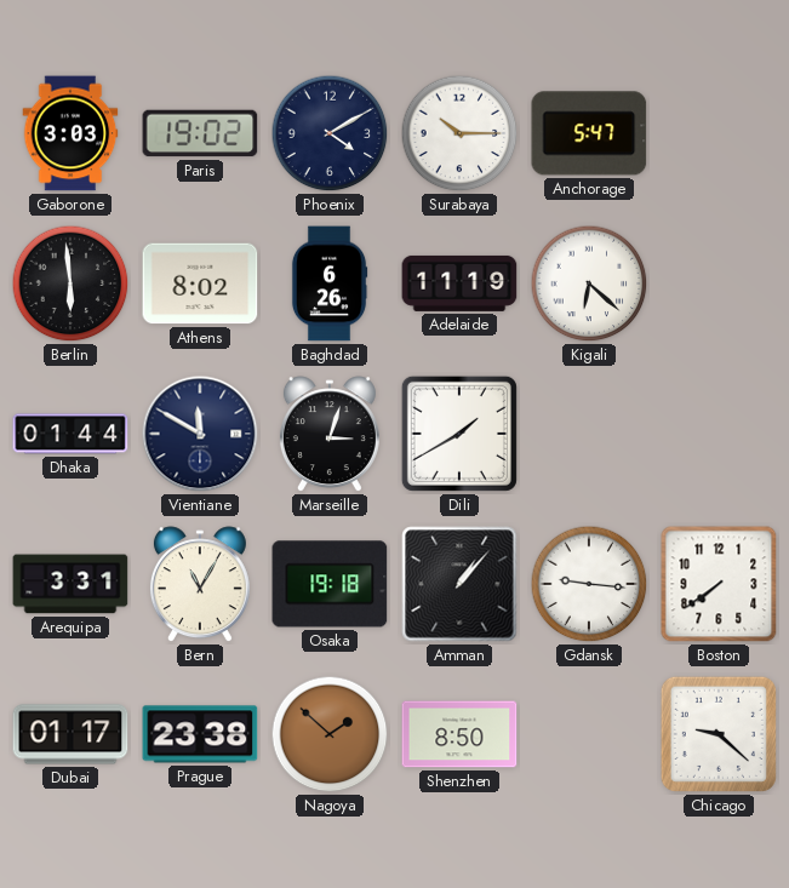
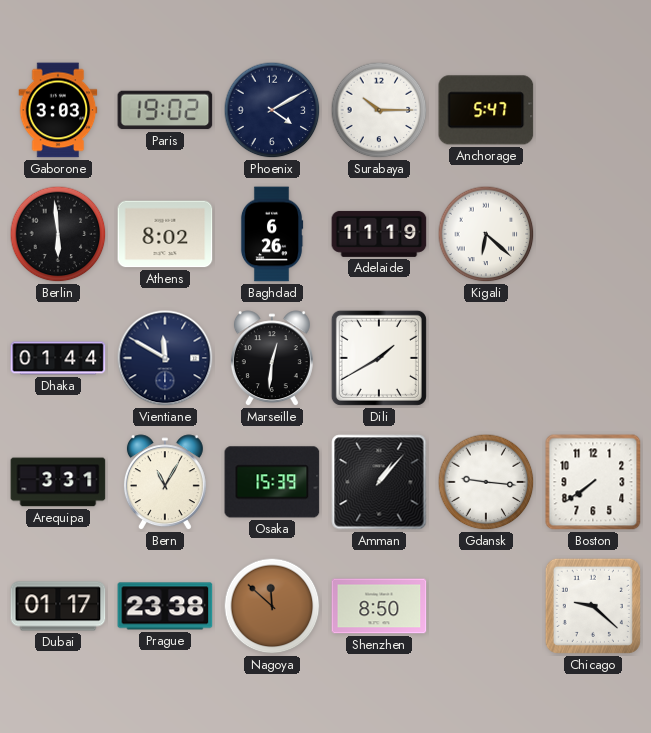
Marseille: 3:03 -> 12:31
Osaka: 19:18 -> 15:39
Nagoya: 1:52 -> 11:52
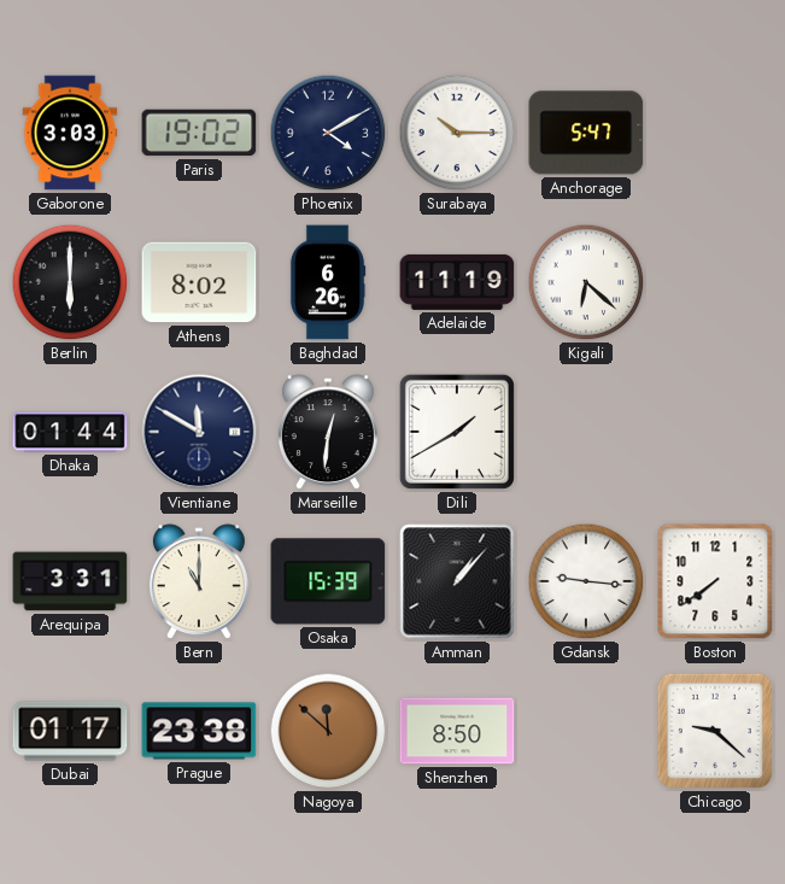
Berlin: 5:59 -> 6:00
Bern: 11:05 -> 11:00
